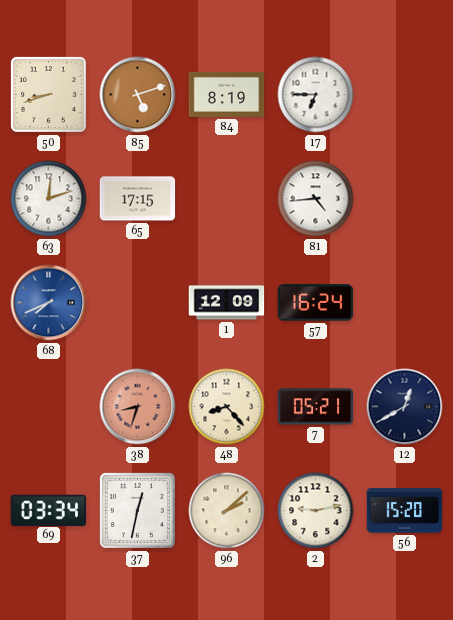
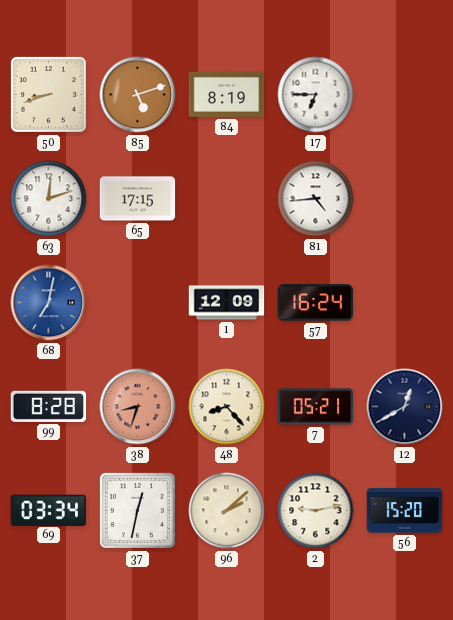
68: 7:41 -> 7:02
99: none -> 8:28
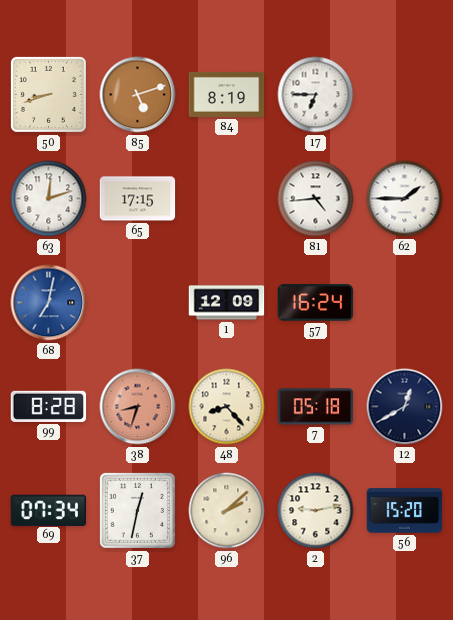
62: none -> 1:45
7: 05:21 -> 05:18
69: 03:34 -> 07:34
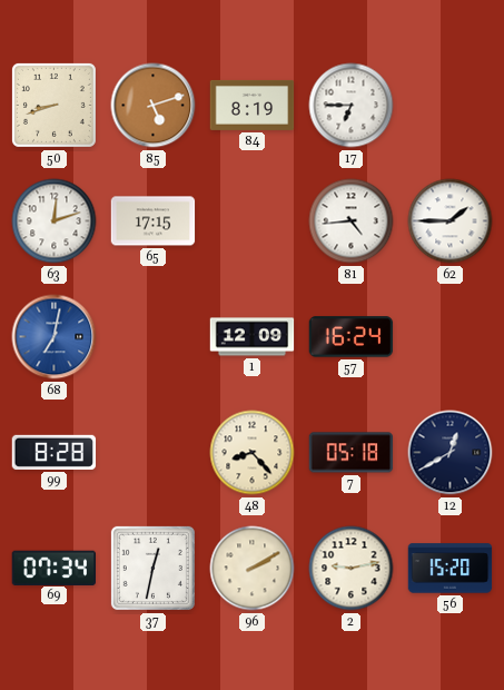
38: 8:33 -> none
96: 2:08 -> 2:10
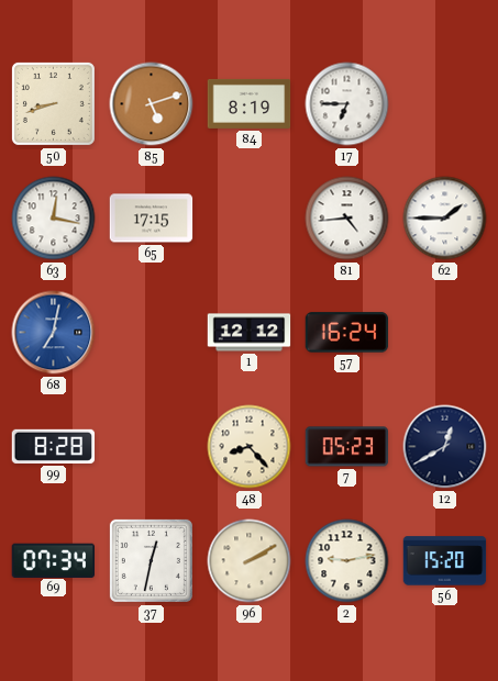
63: 12:12 -> 12:17
1: 12:09 -> 12:12
7: 05:18 -> 05:23
